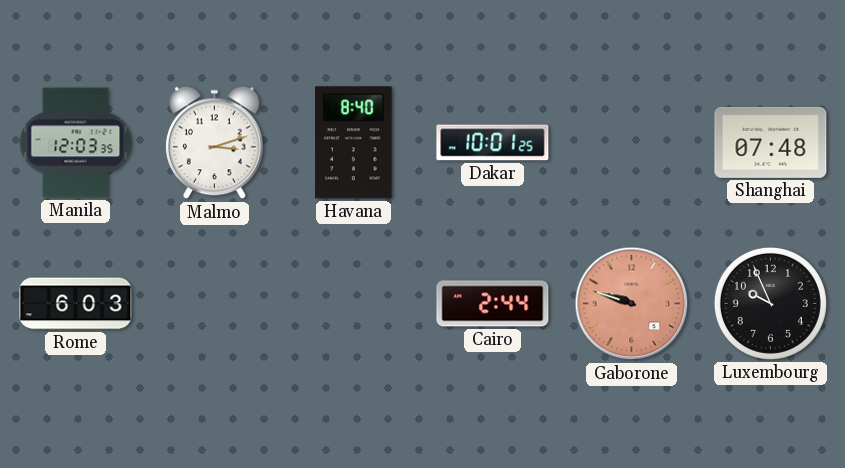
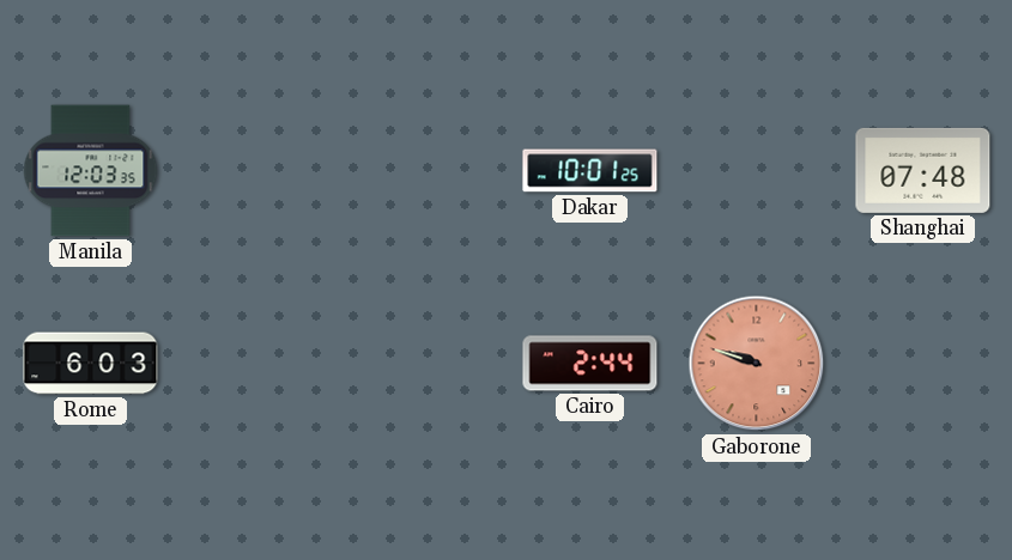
Malmo: 3:12 -> none
Havana: 8:40 -> none
Luxembourg: 9:56 -> none
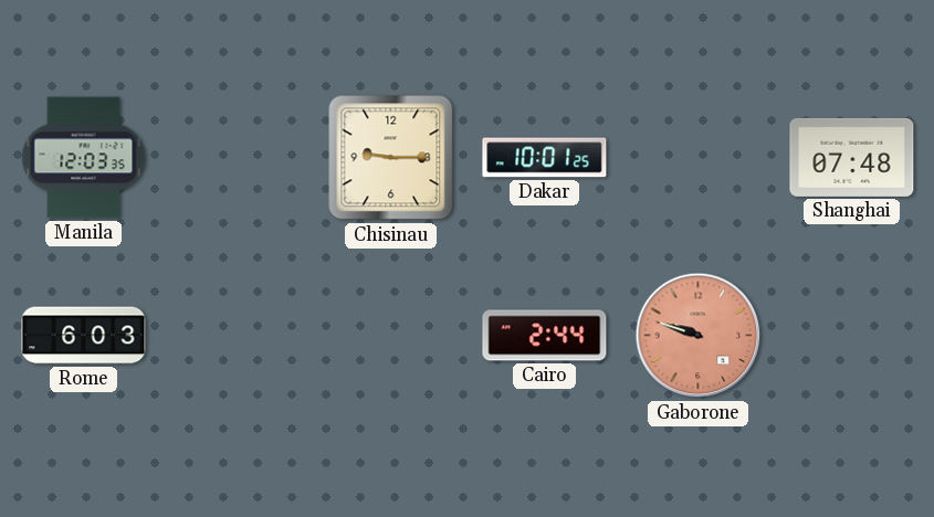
Chisinau: none -> 9:15
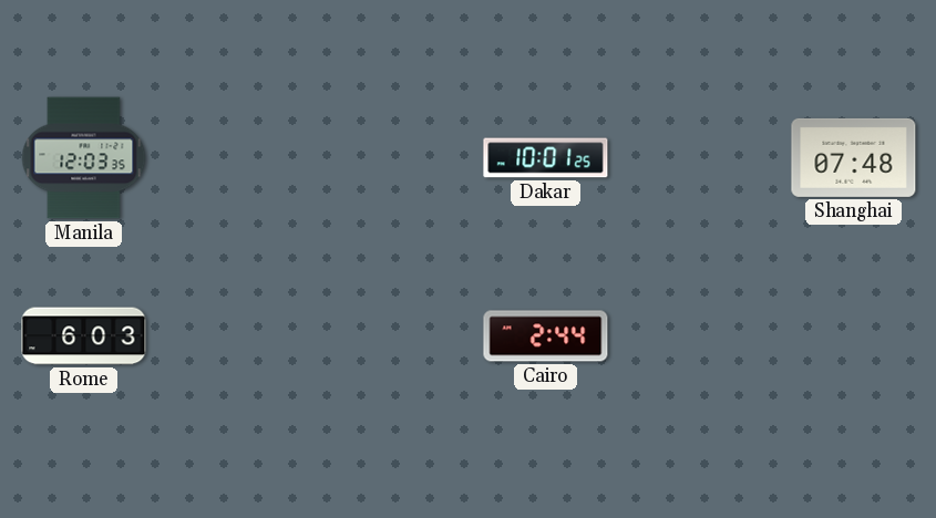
Chisinau: 9:15 -> none
Gaborone: 9:48 -> none
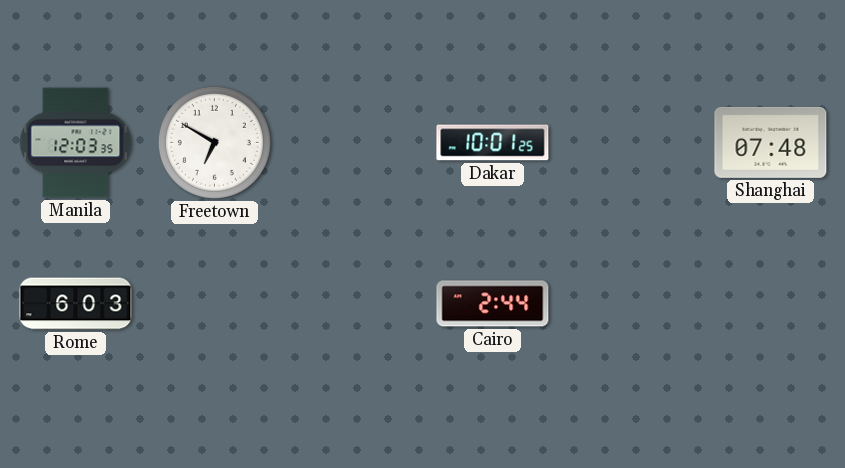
Freetown: none -> 6:50
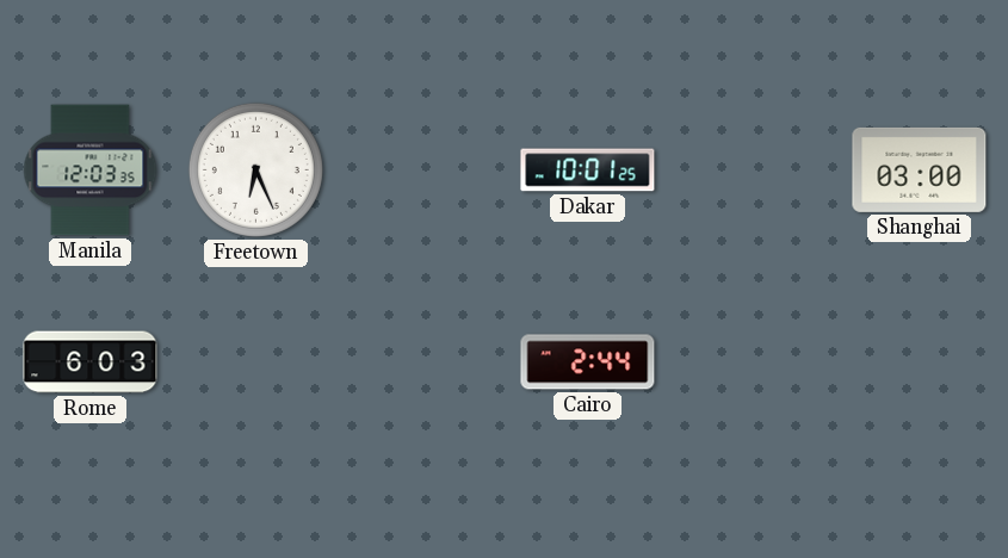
Freetown: 6:50 -> 6:26
Shanghai: 07:48 -> 03:00
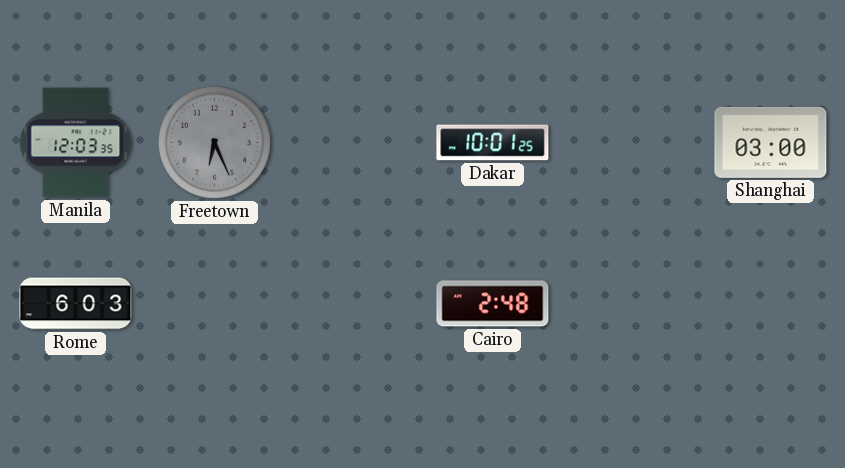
Freetown dial: white -> grey
Cairo: 2:44 -> 2:48
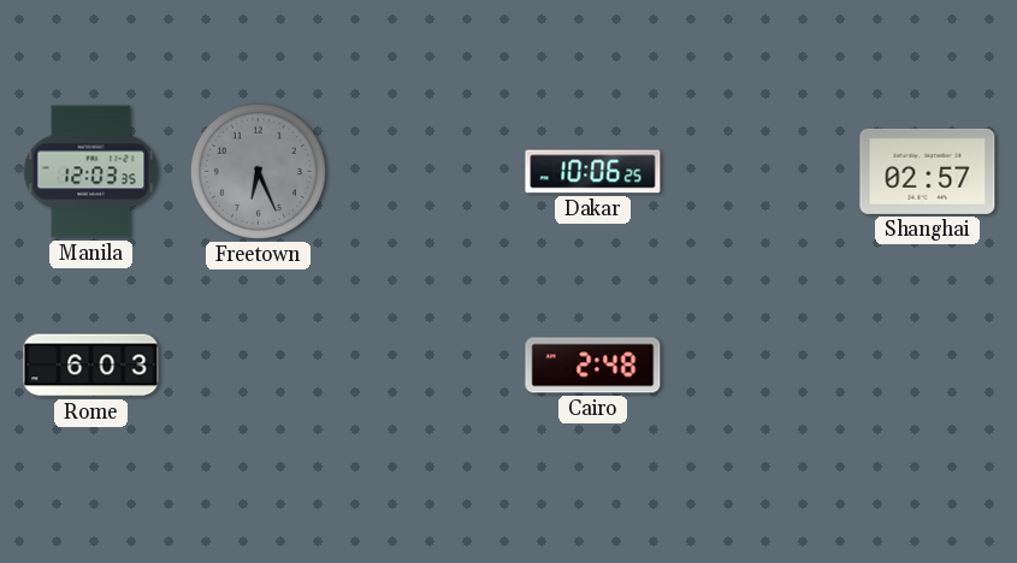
Dakar: 10:01 -> 10:06
Shanghai: 03:00 -> 02:57
